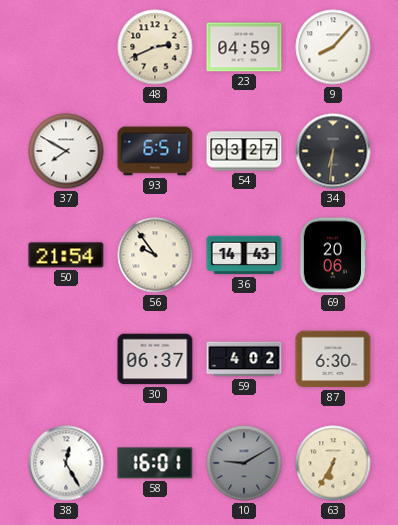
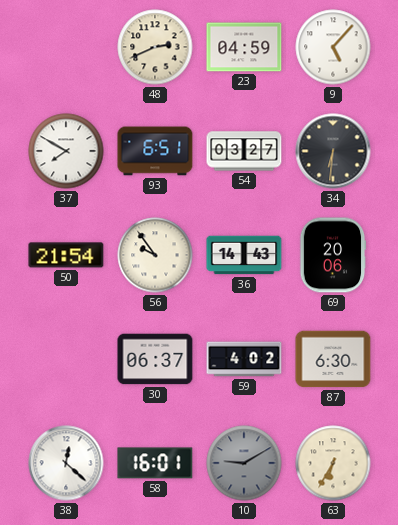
9: 8:07 -> 5:07
38: 12:25 -> 12:22
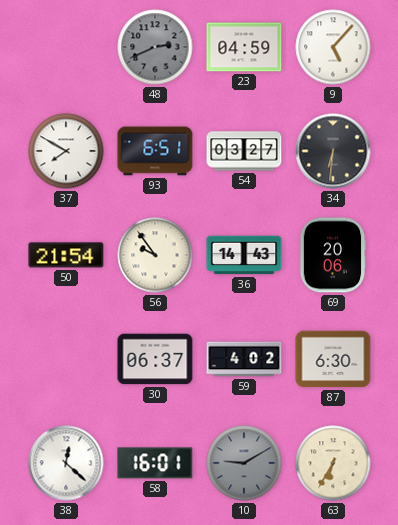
48 dial: cream -> grey
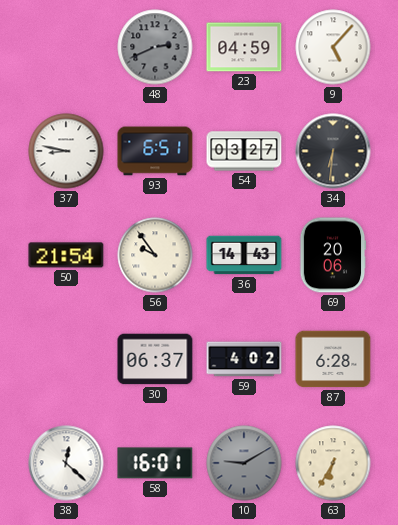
37: 7:50 -> 8:47
87: 6:30 -> 6:28
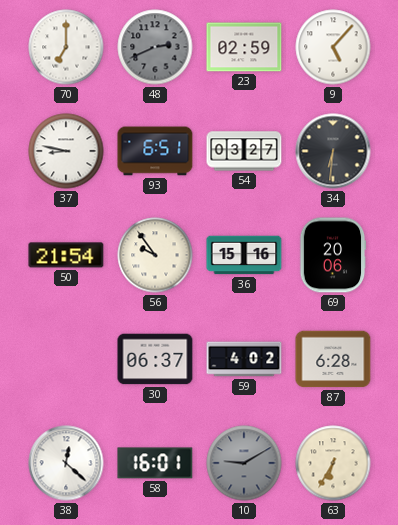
70: none -> 7:00
23: 04:59 -> 02:59
36: 14:43 -> 15:16
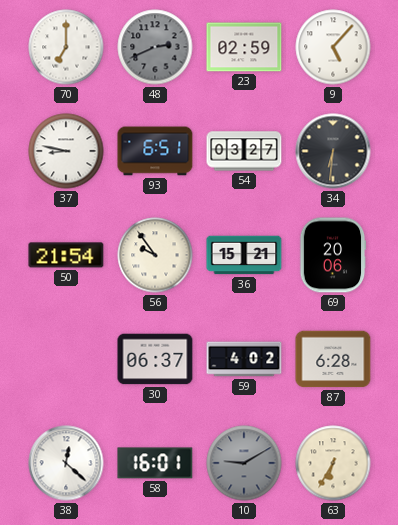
36: 15:16 -> 15:21
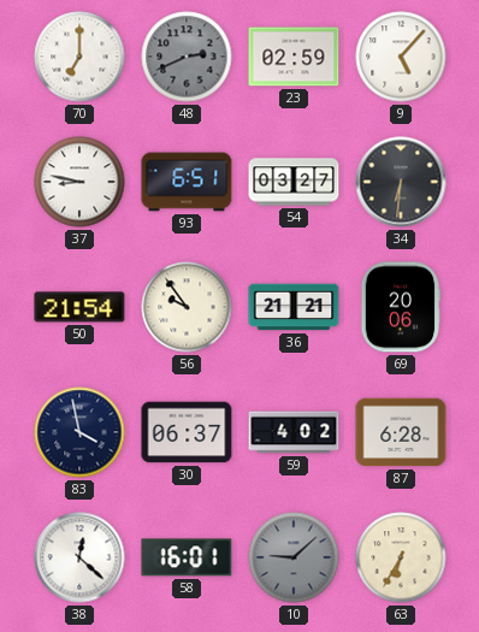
36: 15:21 -> 21:21
83: none -> 3:58
10: 9:10 -> 9:08
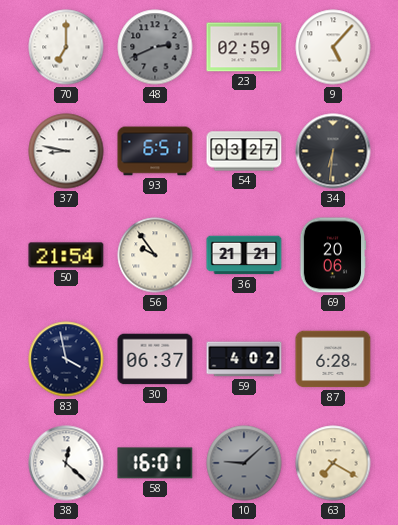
63: 6:35 -> 7:20
